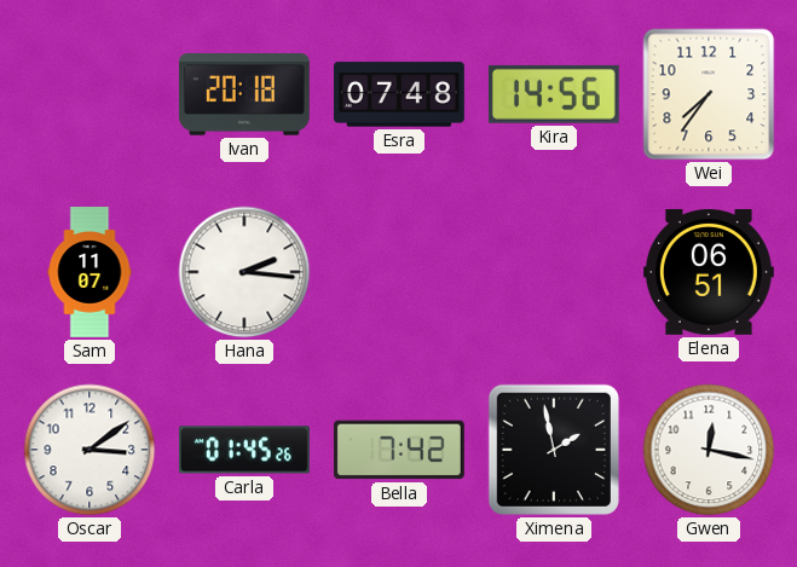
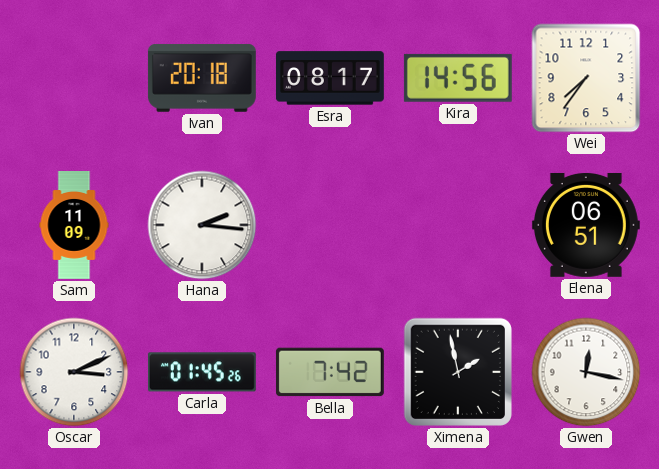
Esra: 07:48 -> 08:17
Sam: 11:07 -> 11:09
Oscar: 3:09 -> 3:11
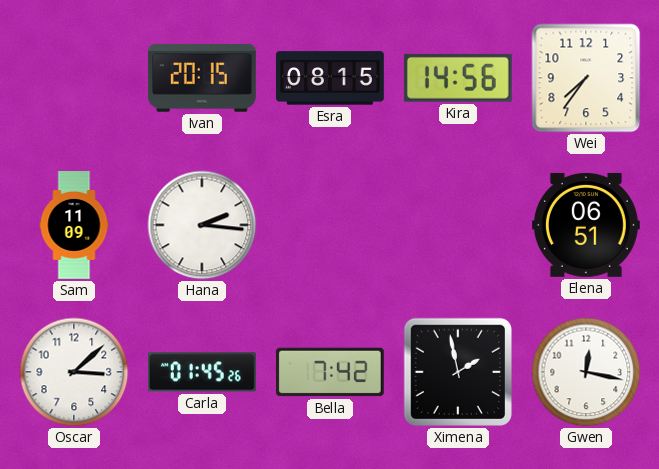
Ivan: 20:18 -> 20:15
Esra: 08:17 -> 08:15
Oscar: 3:11 -> 3:08
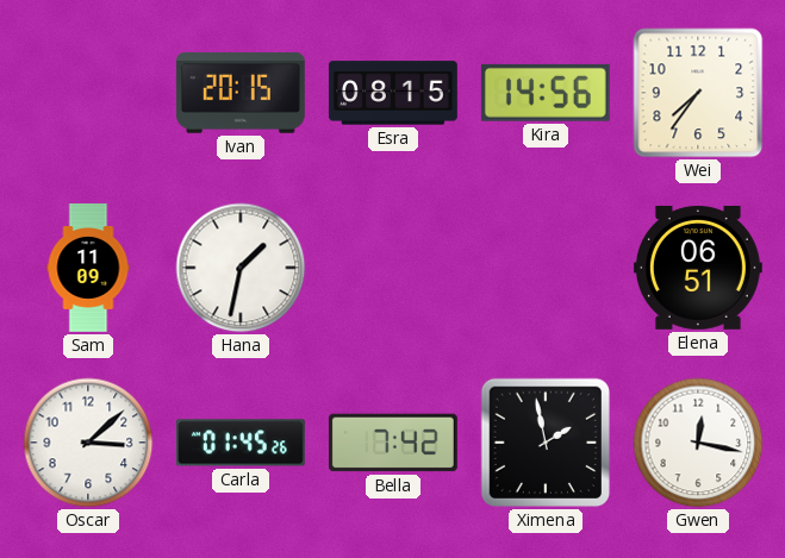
Hana: 2:16 -> 1:32
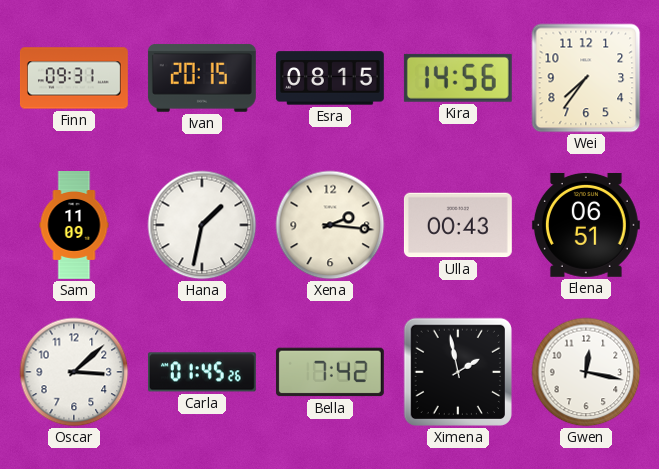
Finn: none -> 09:31
Xena: none -> 2:16
Ulla: none -> 00:43
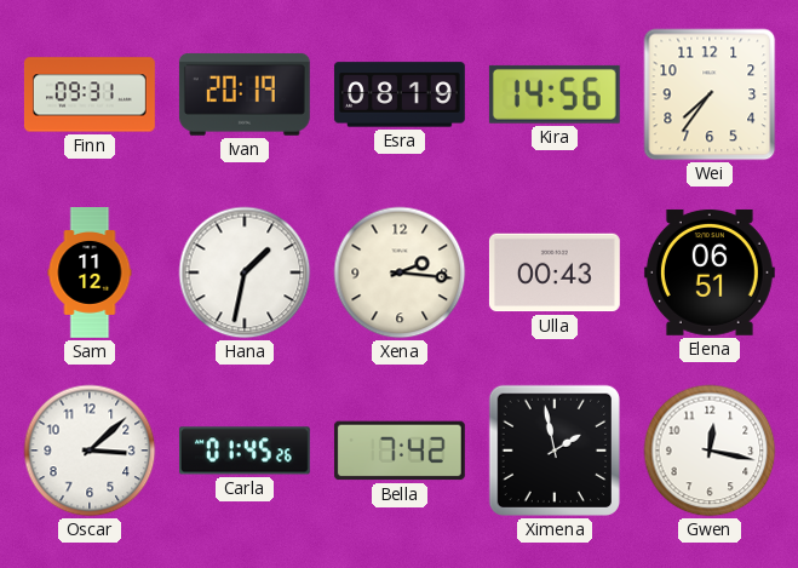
Ivan: 20:15 -> 20:19
Esra: 08:15 -> 08:19
Sam: 11:09 -> 11:12
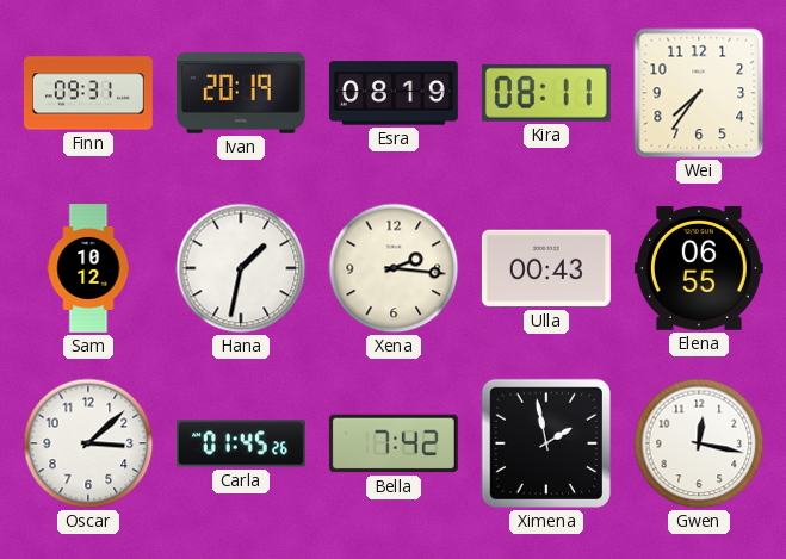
Kira: 14:56 -> 08:11
Sam: 11:12 -> 10:12
Elena: 06:51 -> 06:55
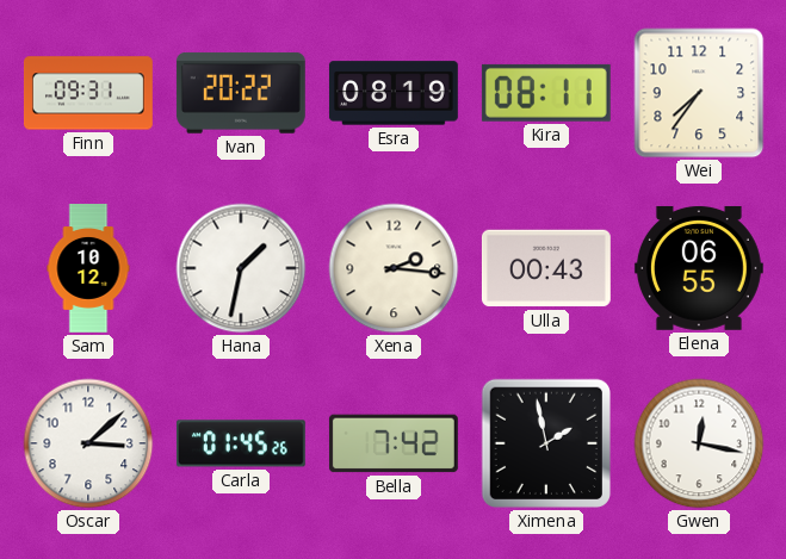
Ivan: 20:19 -> 20:22
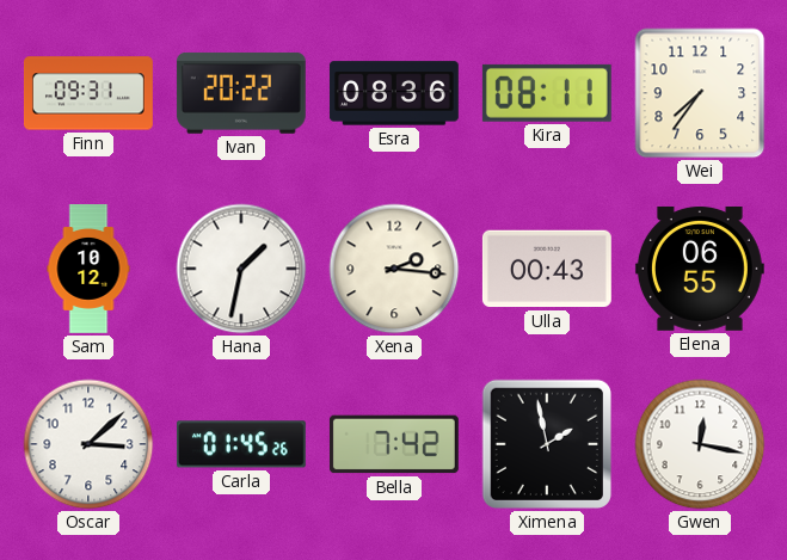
Esra: 08:19 -> 08:36
